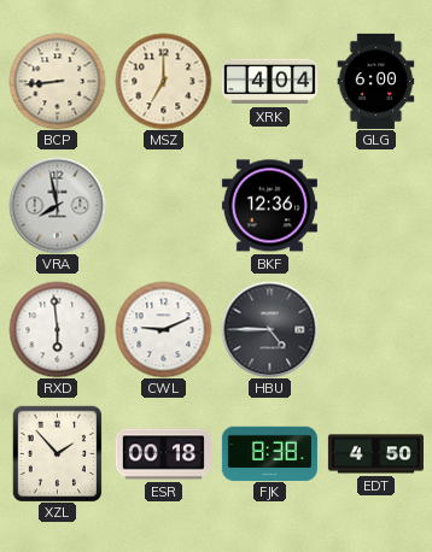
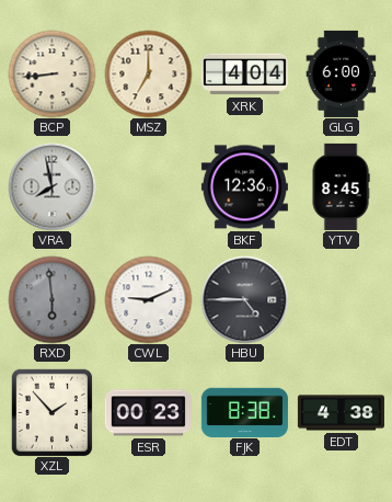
YTV: none -> 8:45
RXD dial: white -> grey
ESR: 00:18 -> 00:23
EDT: 4:50 -> 4:38
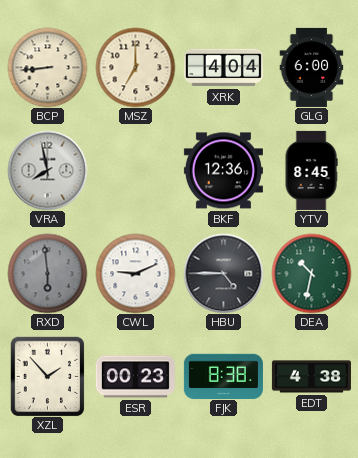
DEA: none -> 10:32
